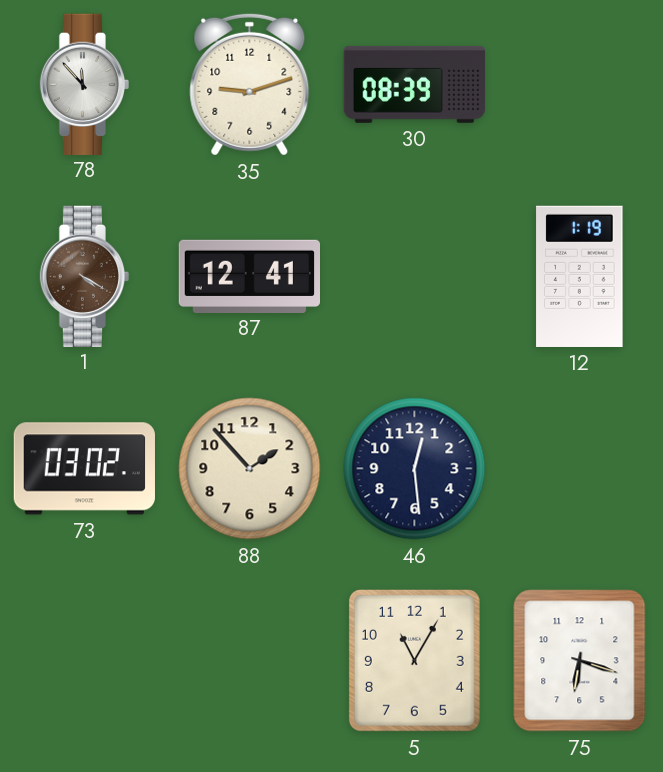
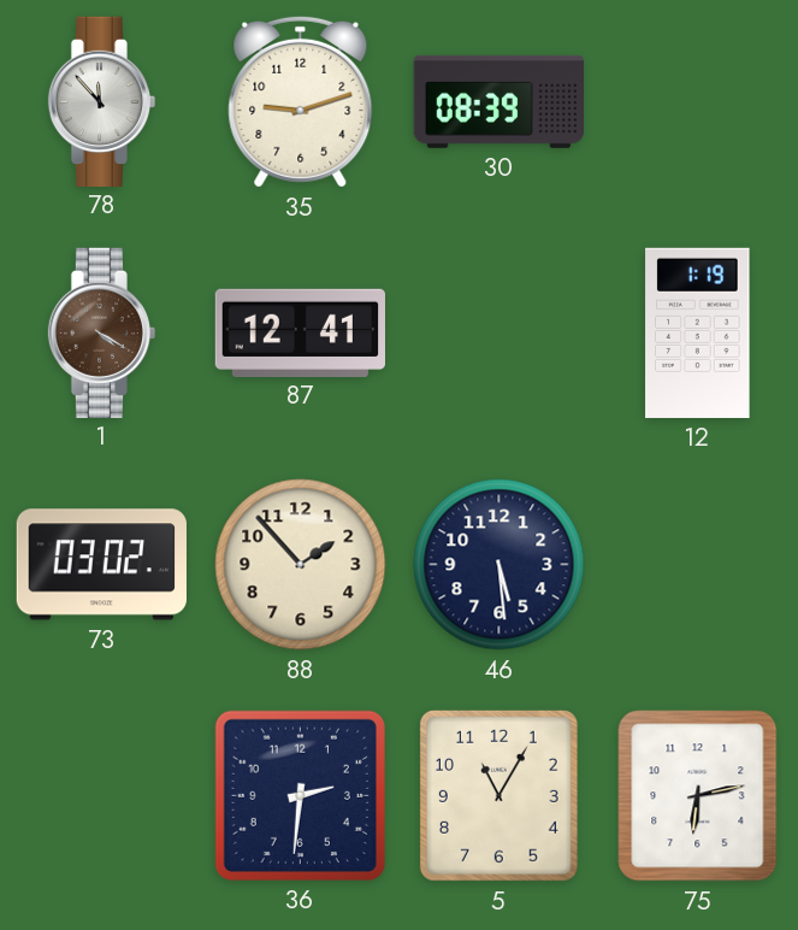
46: 12:29 -> 5:29
36: none -> 2:31
75: 6:18 -> 6:13
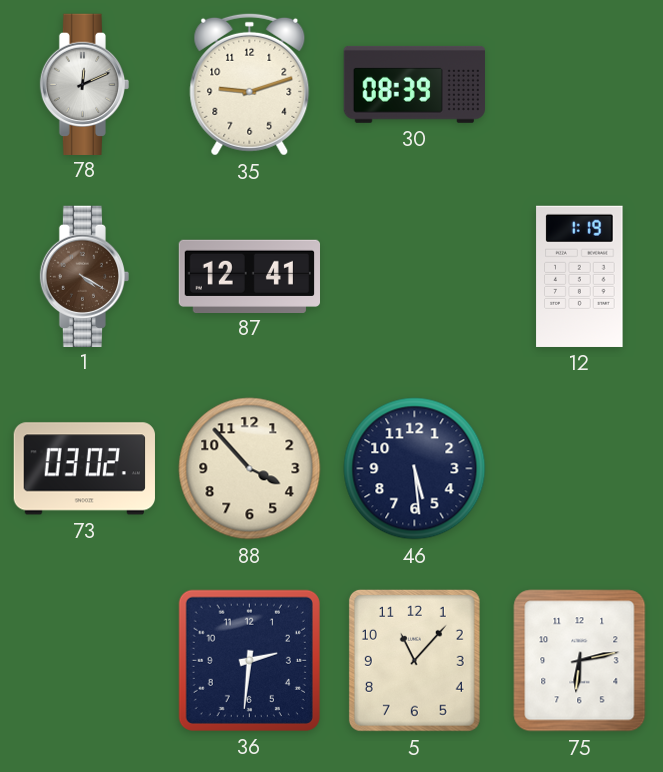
78: 11:53 -> 12:11
88: 1:53 -> 3:53
5: 11:05 -> 11:07
